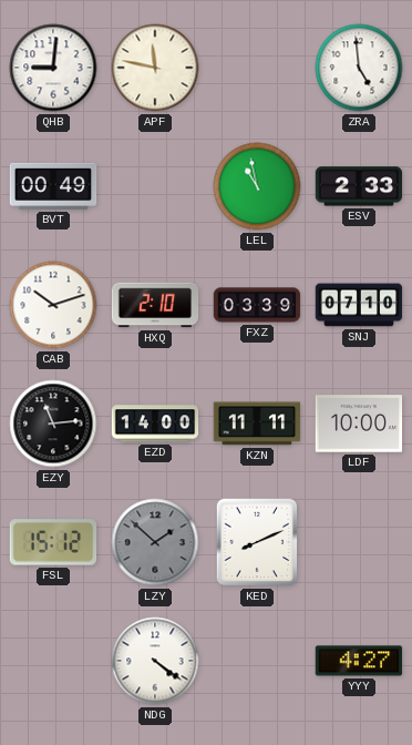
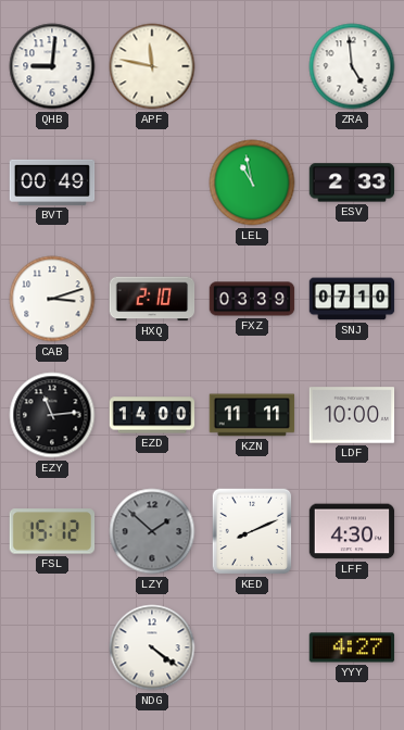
CAB: 10:12 -> 3:12
LFF: none -> 4:30
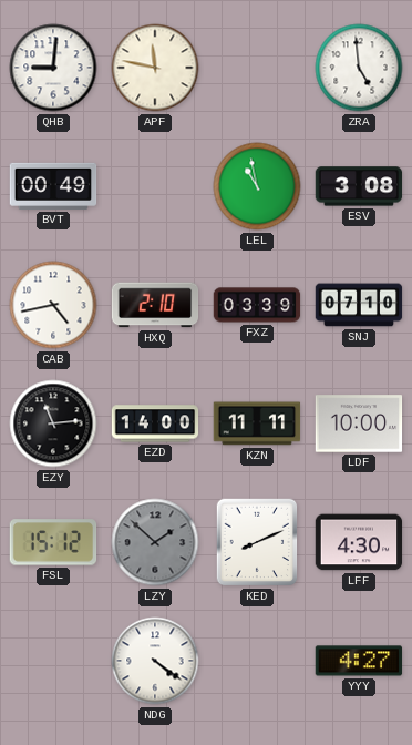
ESV: 2:33 -> 3:08
CAB: 3:12 -> 4:43
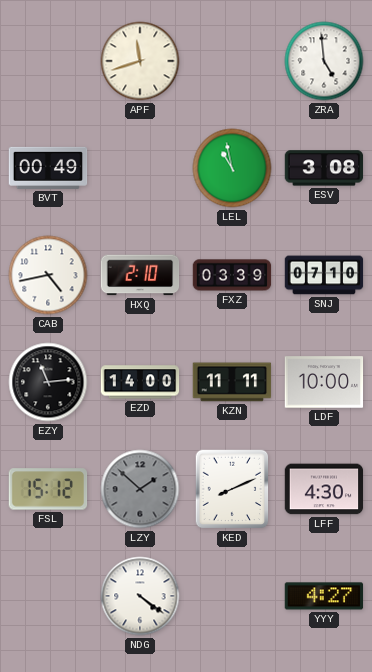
QHB: 9:01 -> none
APF: 11:47 -> 11:42
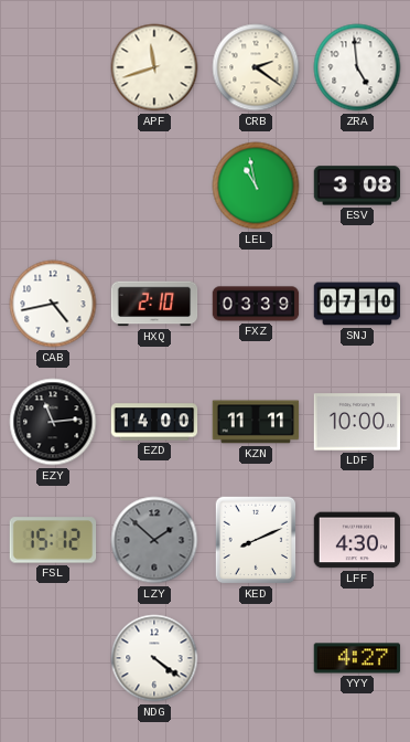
CRB: none -> 2:21
BVT: 00:49 -> none
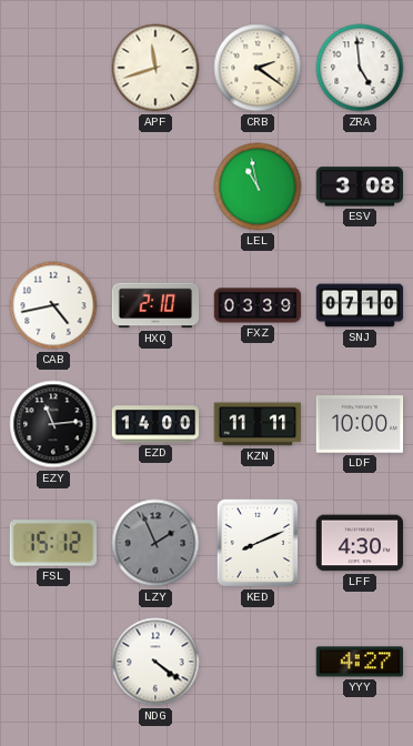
LZY: 1:52 -> 1:56
